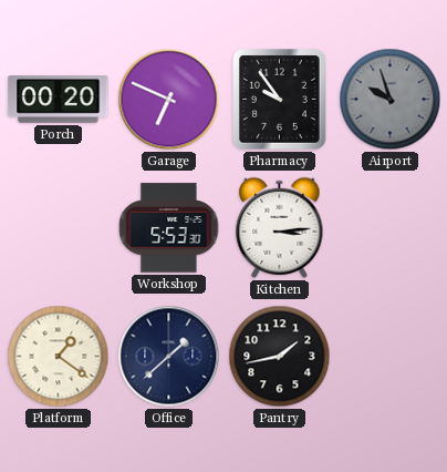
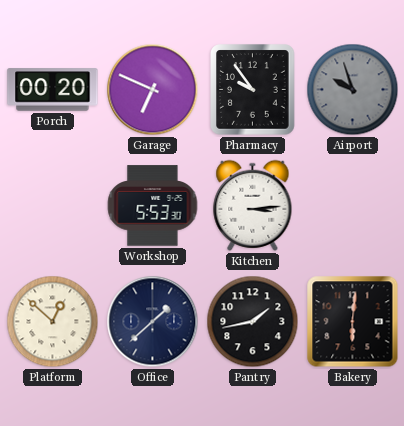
Platform: 1:21 -> 12:52
Bakery: none -> 6:01
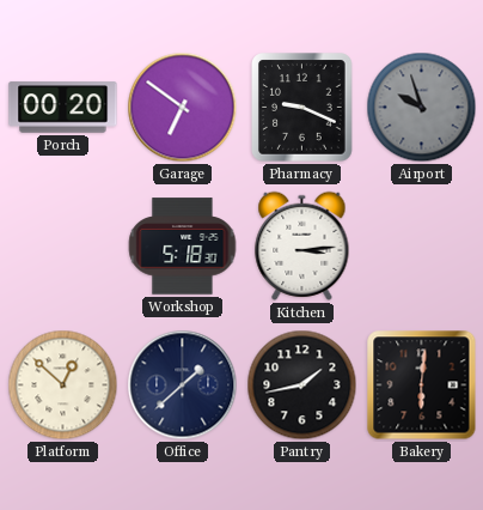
Garage: 6:49 -> 6:51
Pharmacy: 9:54 -> 9:19
Workshop: 5:53 -> 5:18
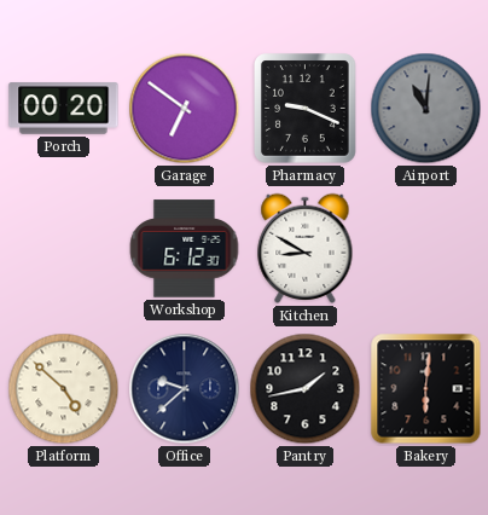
Airport: 9:57 -> 11:01
Workshop: 5:18 -> 6:12
Kitchen: 3:14 -> 8:50
Platform: 12:52 -> 4:52
Office: 1:38 -> 9:38
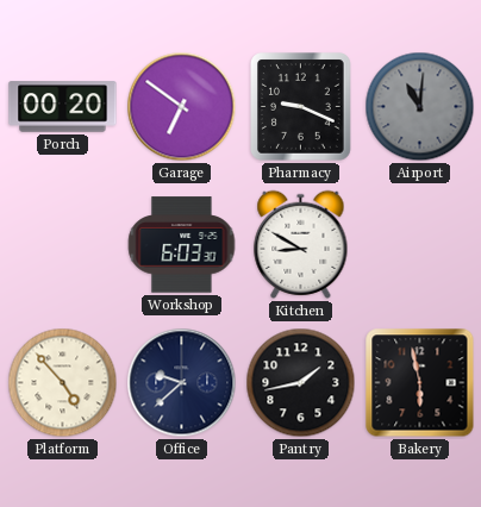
Workshop: 6:12 -> 6:03
Platform: 4:52 -> 4:53
Bakery: 6:01 -> 5:58
